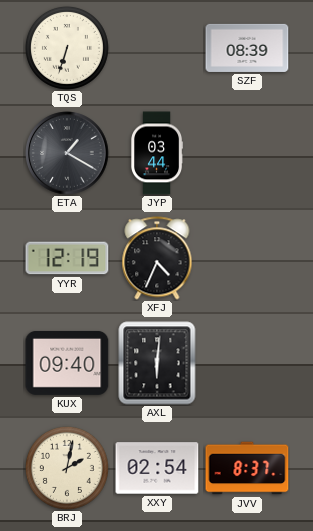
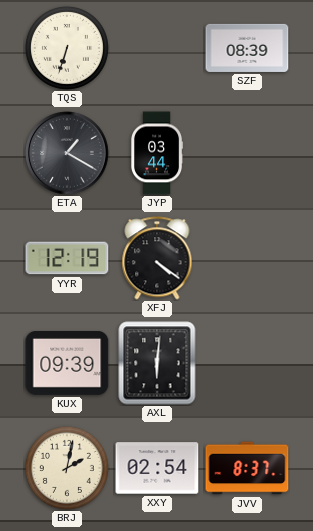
XFJ: 4:34 -> 4:21
KUX: 09:40 -> 09:39
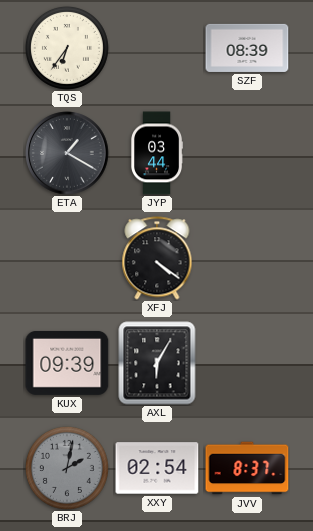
TQS: 6:33 -> 6:36
YYR: 12:19 -> none
AXL: 6:01 -> 6:05
BRJ dial: cream -> grey
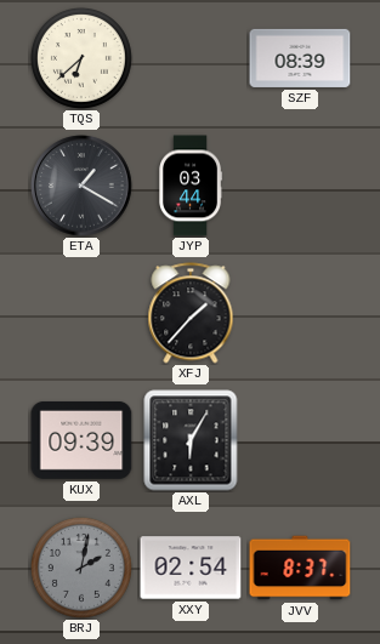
TQS: 6:36 -> 6:38
XFJ: 4:21 -> 1:37
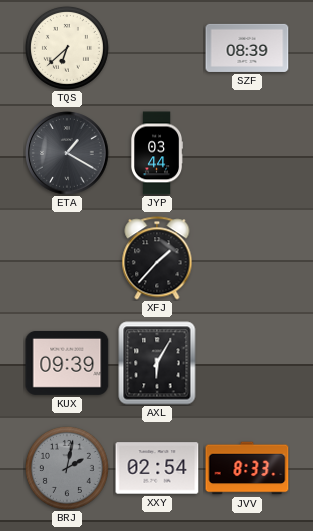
JVV: 8:37 -> 8:33
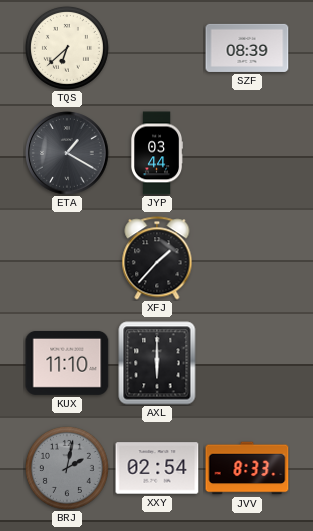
KUX: 09:39 -> 11:10
AXL: 6:05 -> 6:00
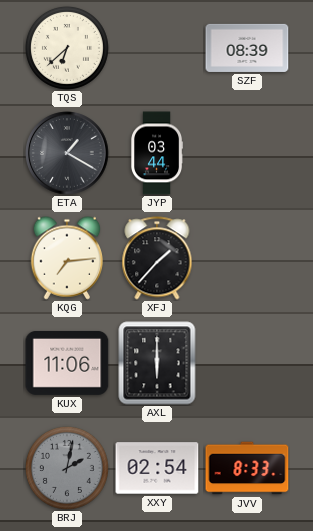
KQG: none -> 7:14
KUX: 11:10 -> 11:06
